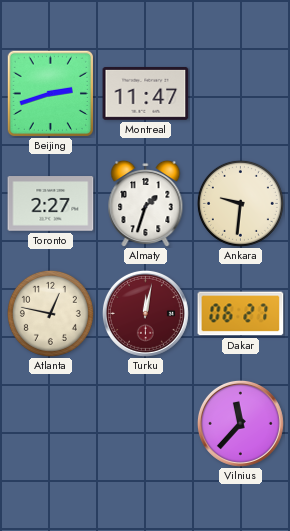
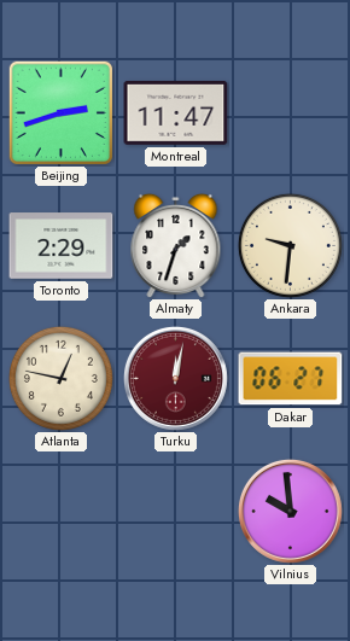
Toronto: 2:27 -> 2:29
Vilnius: 11:37 -> 9:59
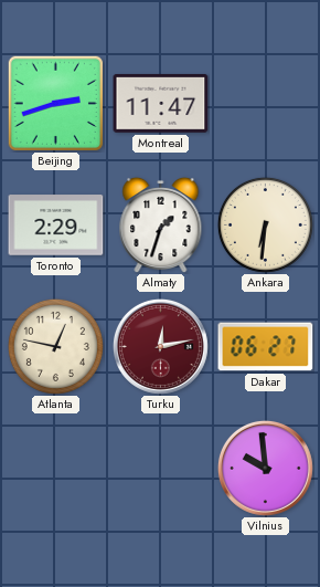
Ankara: 9:31 -> 6:31
Turku: 12:02 -> 12:13
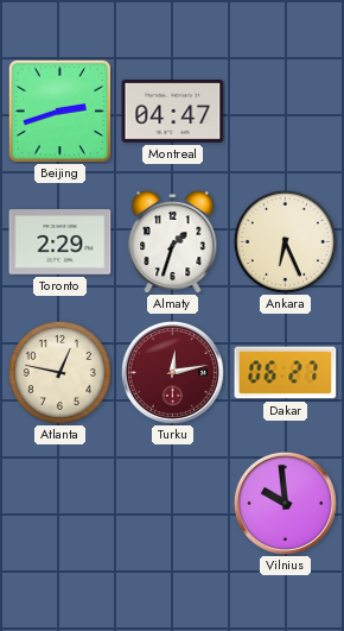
Montreal: 11:47 -> 04:47
Ankara: 6:31 -> 6:26
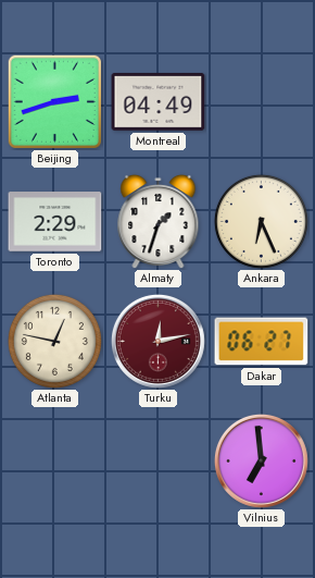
Montreal: 04:47 -> 04:49
Vilnius: 9:59 -> 6:59
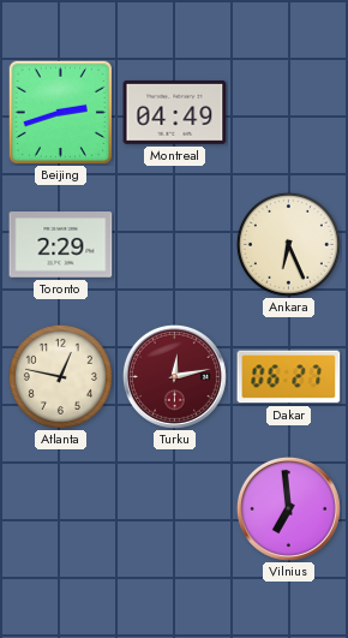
Almaty: 1:33 -> none
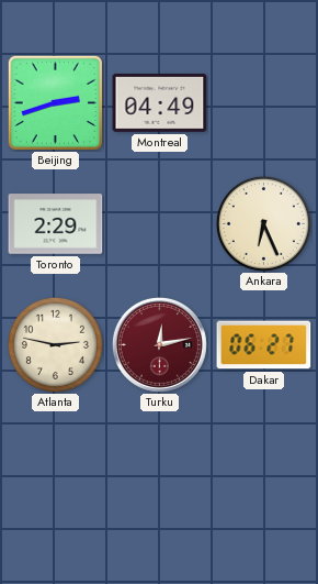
Atlanta: 12:47 -> 2:47
Vilnius: 6:59 -> none
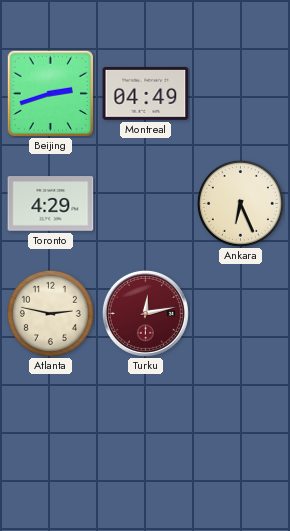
Toronto: 2:29 -> 4:29
Dakar: 06:27 -> none
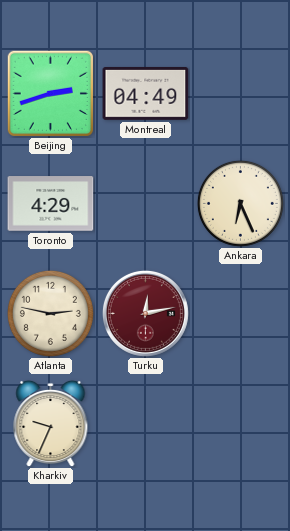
Kharkiv: none -> 9:34
